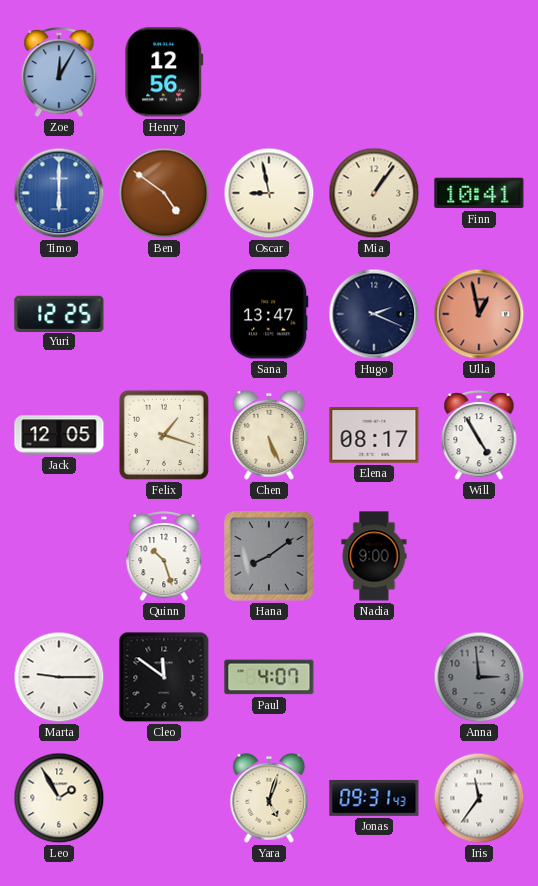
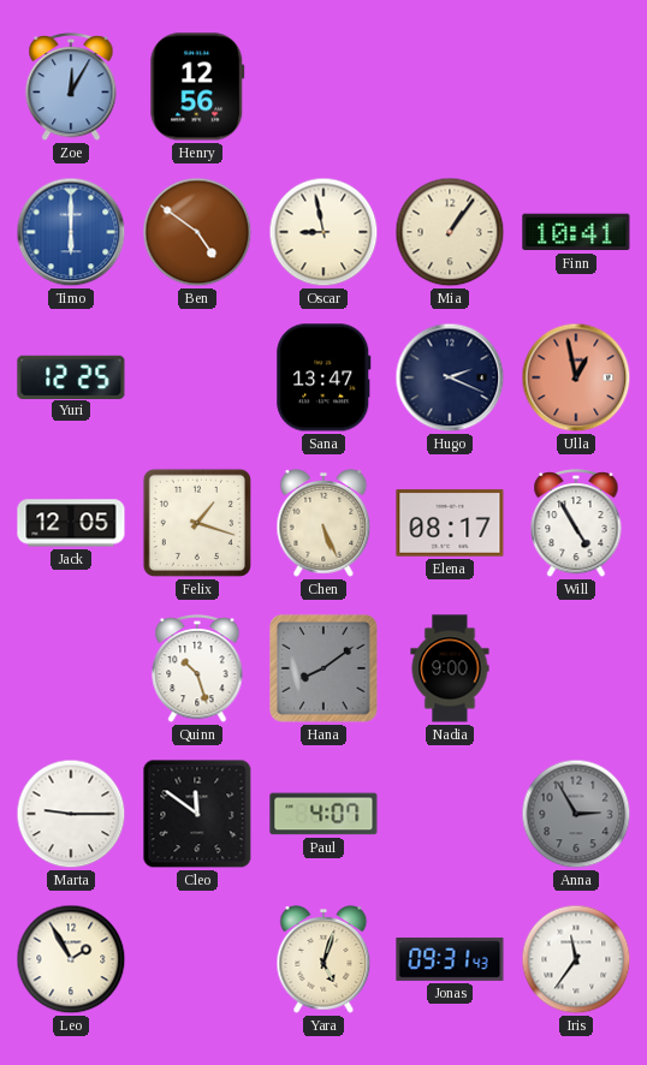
Anna: 2:59 -> 2:55
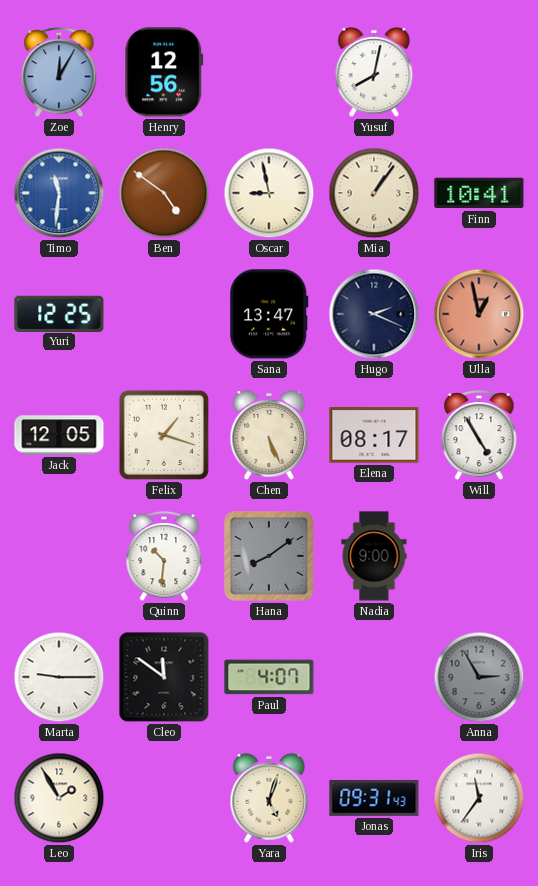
Yusuf: none -> 8:02
Timo: 6:00 -> 11:31
Quinn: 10:27 -> 10:31
